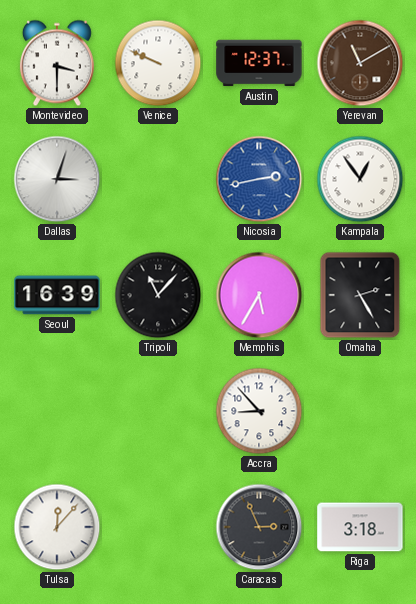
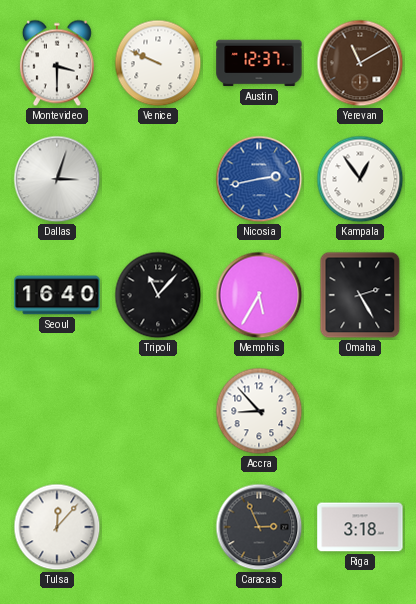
Seoul: 16:39 -> 16:40
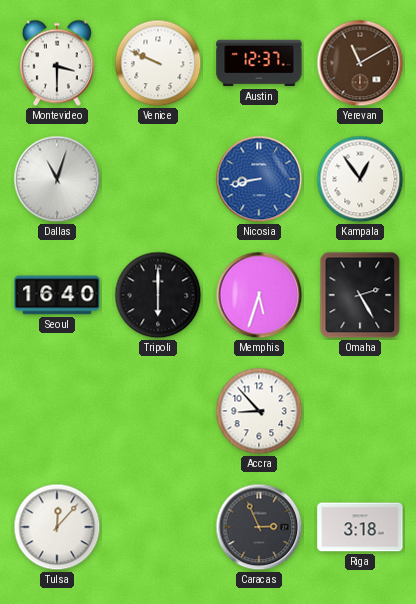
Dallas: 3:03 -> 11:03
Nicosia: 2:43 -> 8:43
Tripoli: 11:07 -> 6:00
Memphis: 5:35 -> 5:33
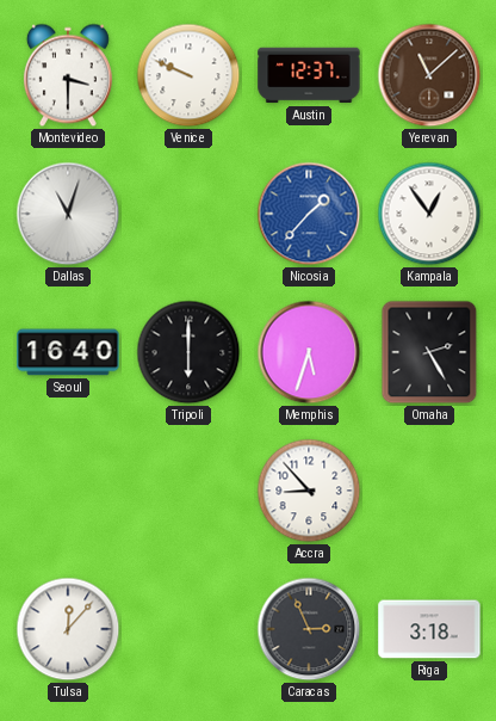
Yerevan: 11:10 -> 11:08
Nicosia: 8:43 -> 1:37
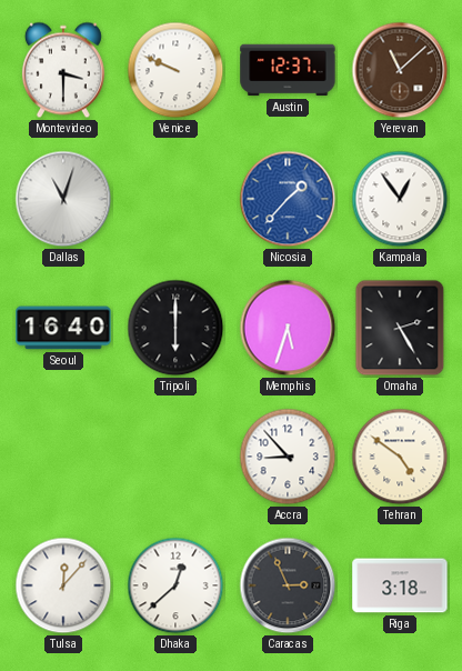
Tehran: none -> 4:51
Dhaka: none -> 12:38
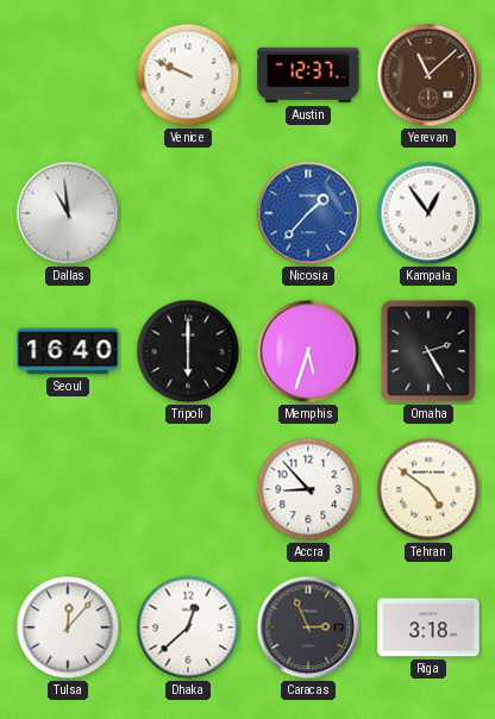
Montevideo: 3:30 -> none
Dallas: 11:03 -> 10:59
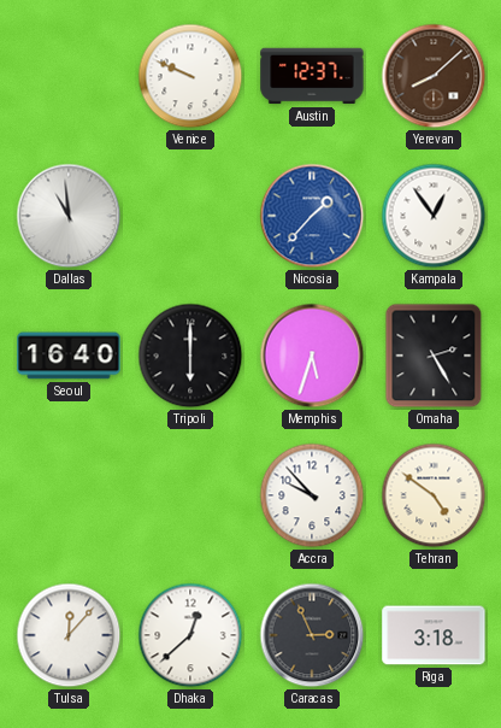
Yerevan: 11:08 -> 8:08
Accra: 8:53 -> 9:53
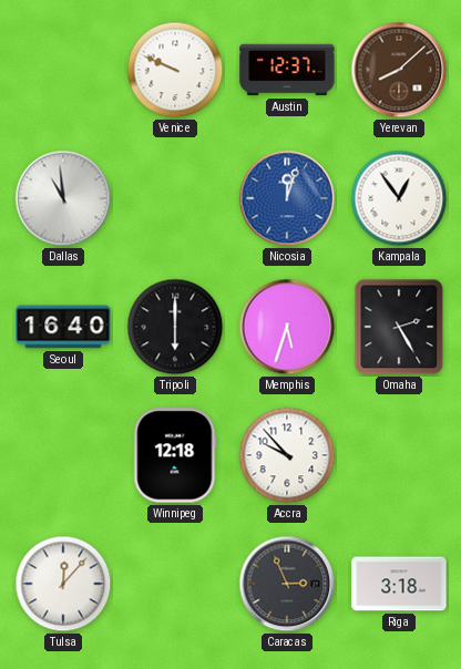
Nicosia: 1:37 -> 12:03
Winnipeg: none -> 12:18
Tehran: 4:51 -> none
Dhaka: 12:38 -> none
